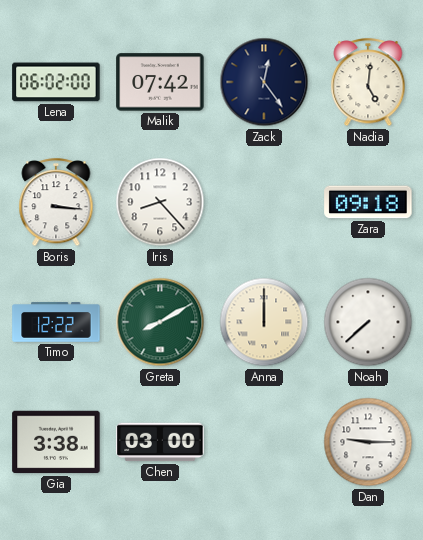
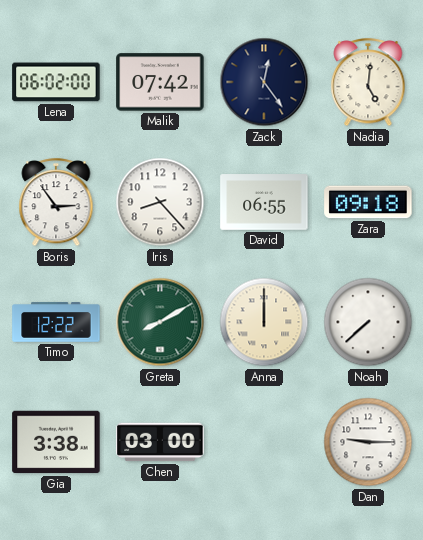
Boris: 3:16 -> 2:54
David: none -> 06:55
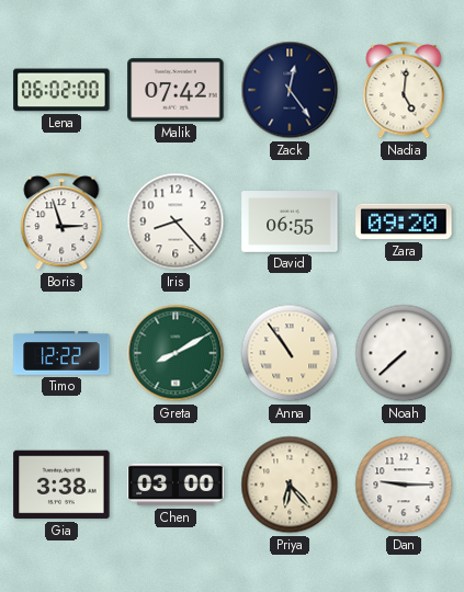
Boris: 2:54 -> 2:57
Zara: 09:18 -> 09:20
Anna: 12:00 -> 10:54
Priya: none -> 6:23
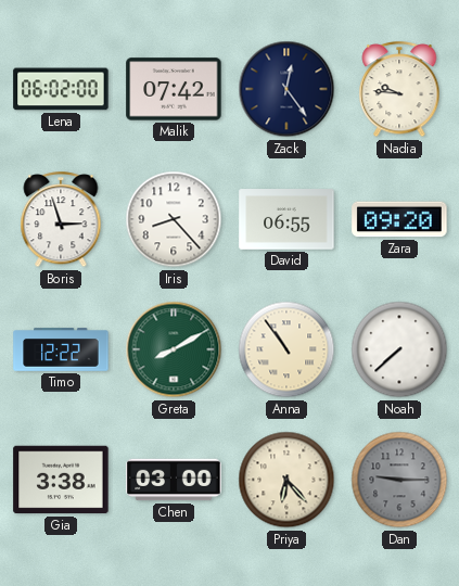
Nadia: 5:01 -> 9:46
Dan dial: white -> grey
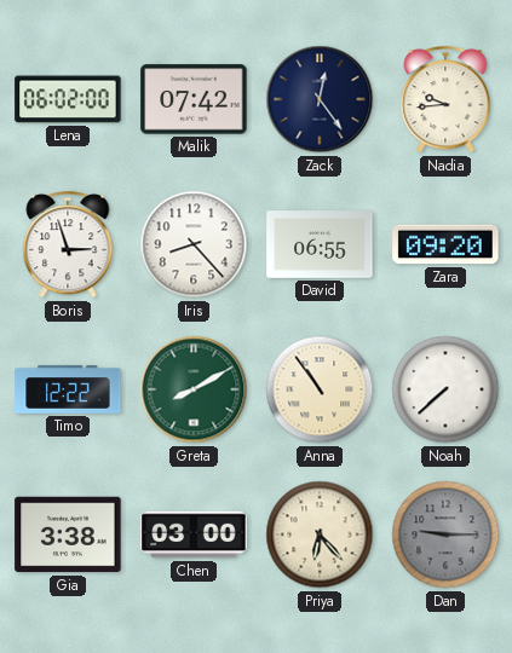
Nadia: 9:46 -> 9:44
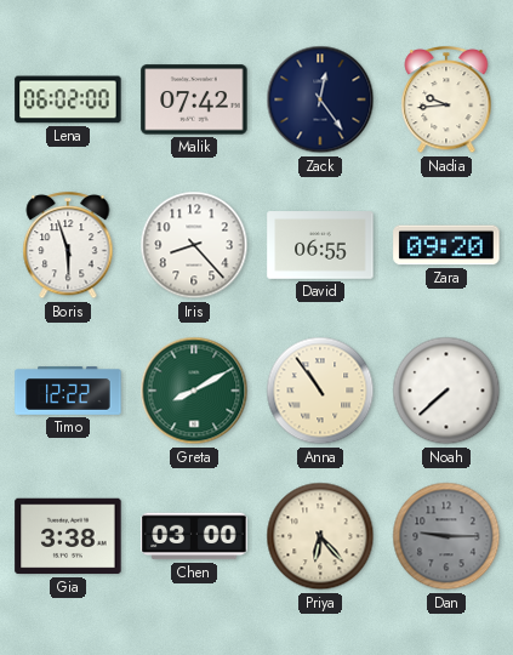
Boris: 2:57 -> 5:57
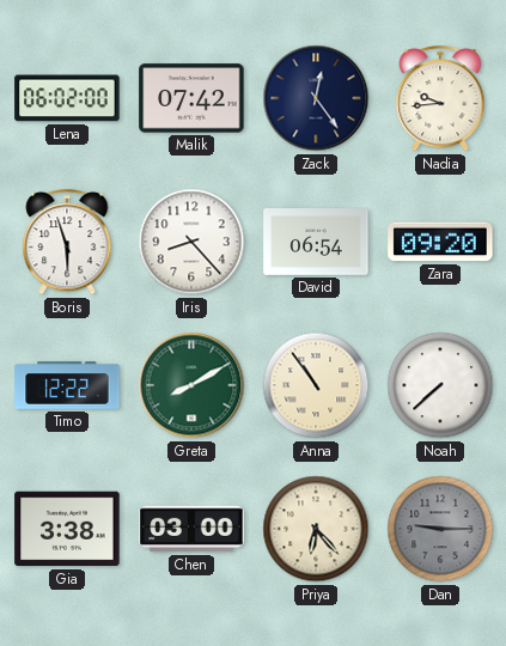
David: 06:55 -> 06:54
